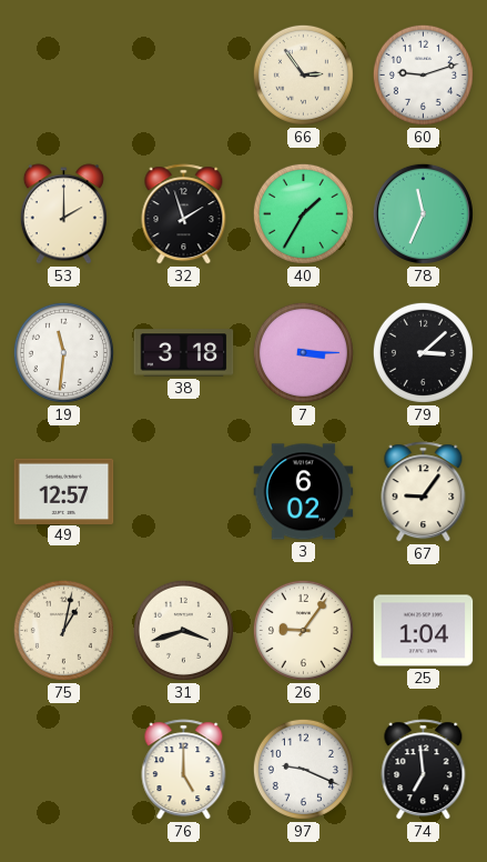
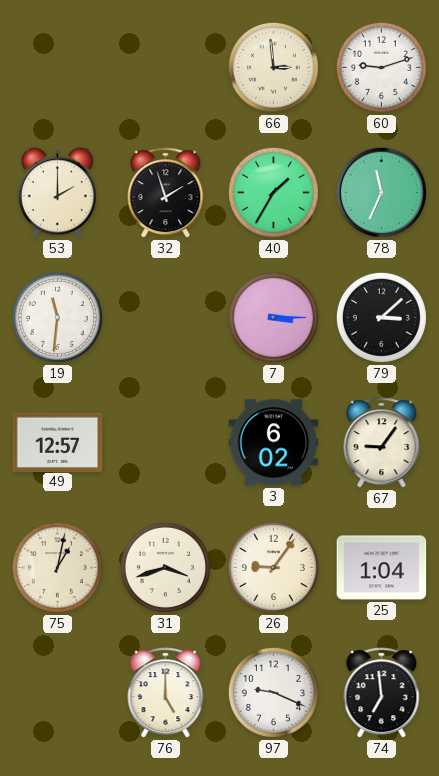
66: 2:54 -> 2:59
38: 3:18 -> none
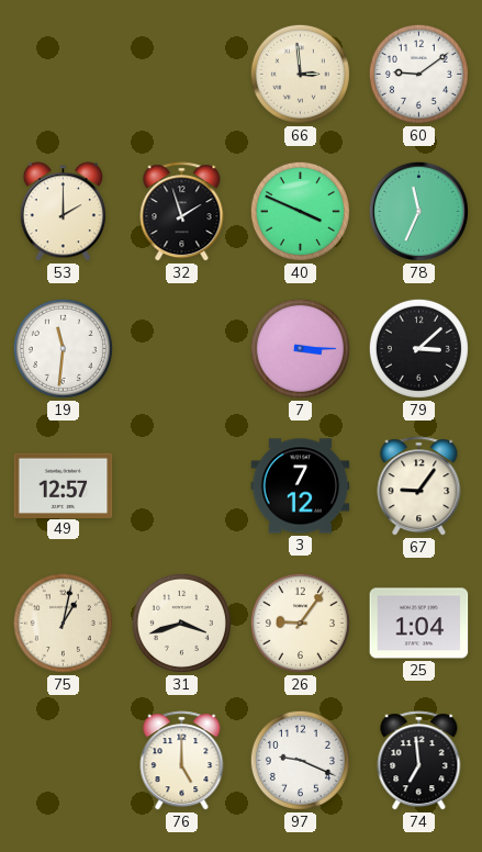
60: 9:12 -> 9:09
40: 1:35 -> 3:49
3: 6:02 -> 7:12
